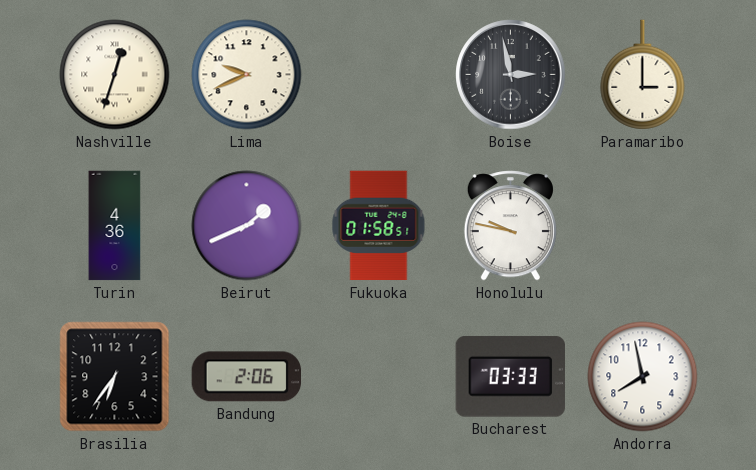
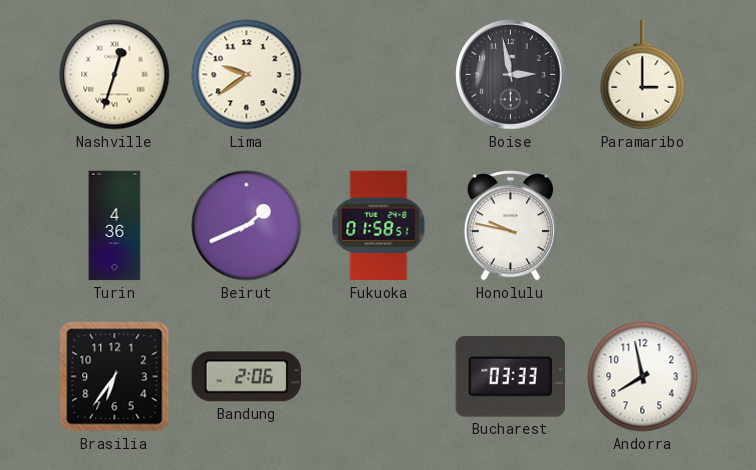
Lima: 9:41 -> 9:39
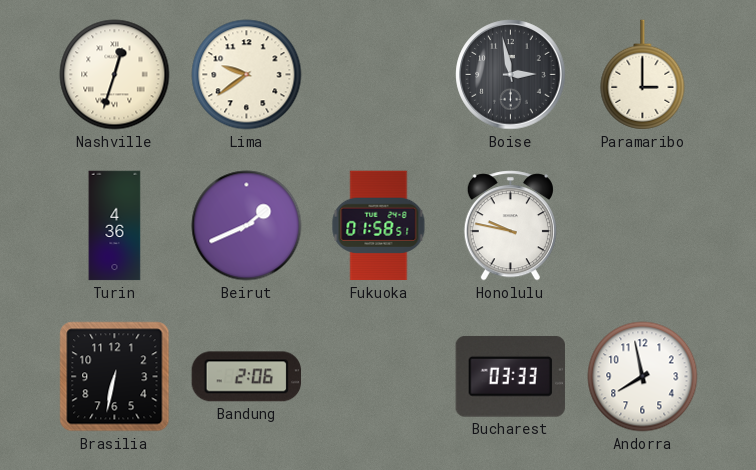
Brasilia: 6:36 -> 6:32
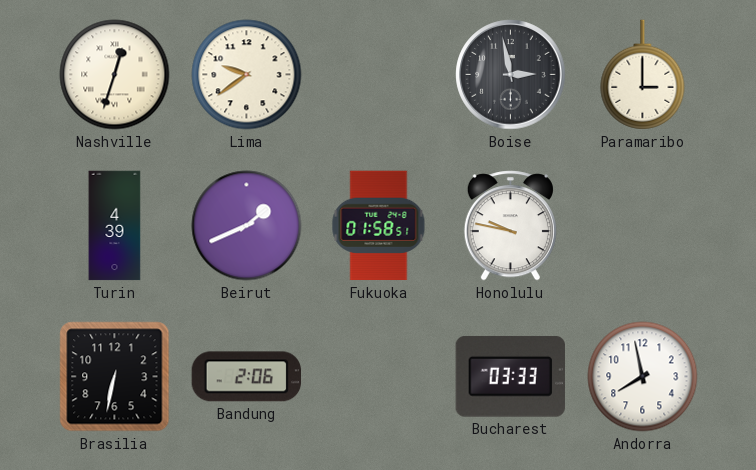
Turin: 4:36 -> 4:39
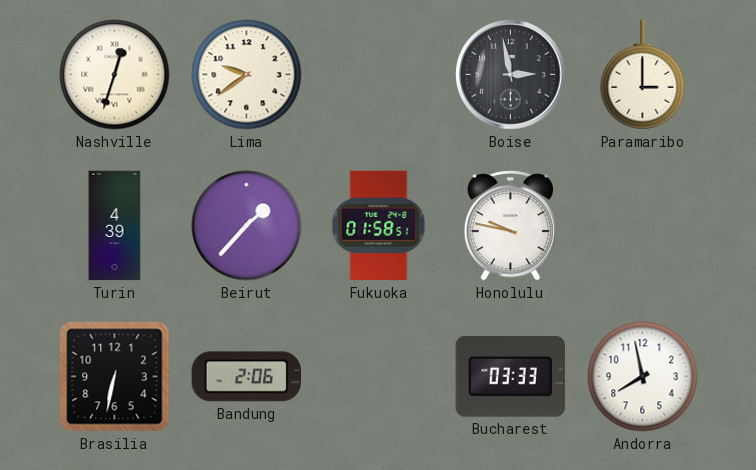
Beirut: 1:41 -> 1:37
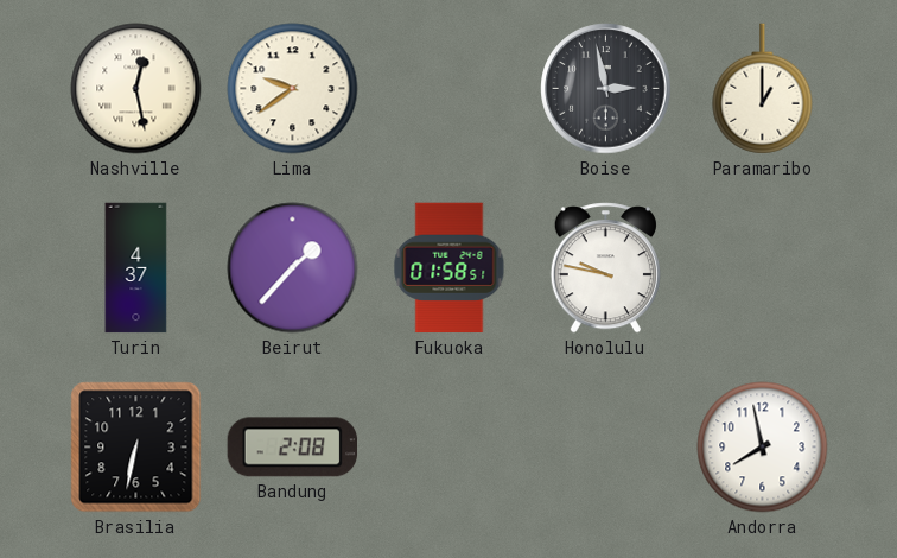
Nashville: 12:33 -> 12:28
Paramaribo: 3:00 -> 1:00
Turin: 4:39 -> 4:37
Bandung: 2:06 -> 2:08
Bucharest: 03:33 -> none
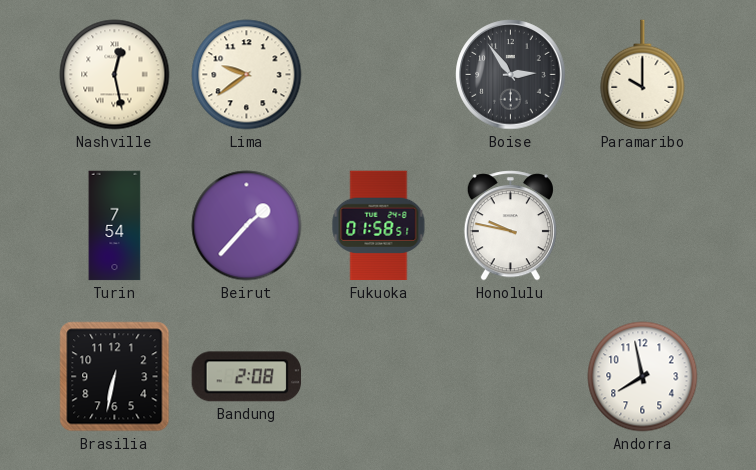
Boise: 2:58 -> 2:54
Paramaribo: 1:00 -> 10:00
Turin: 4:37 -> 7:54
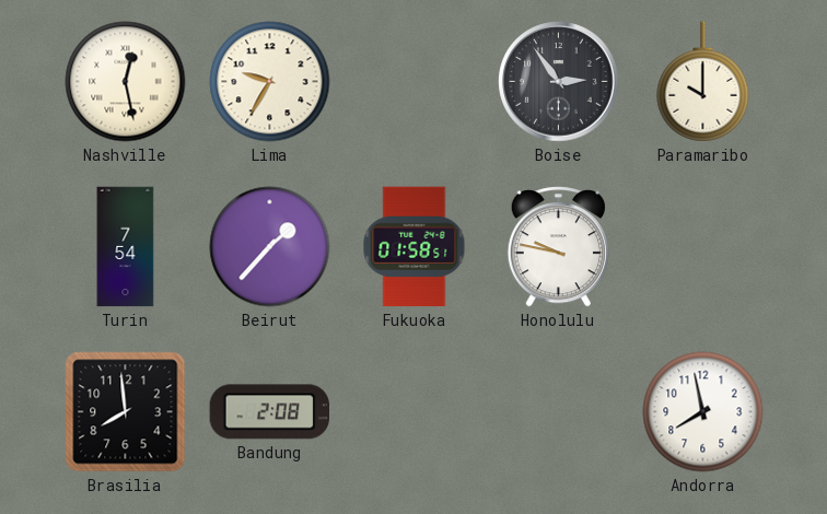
Lima: 9:39 -> 9:35
Brasilia: 6:32 -> 7:59
